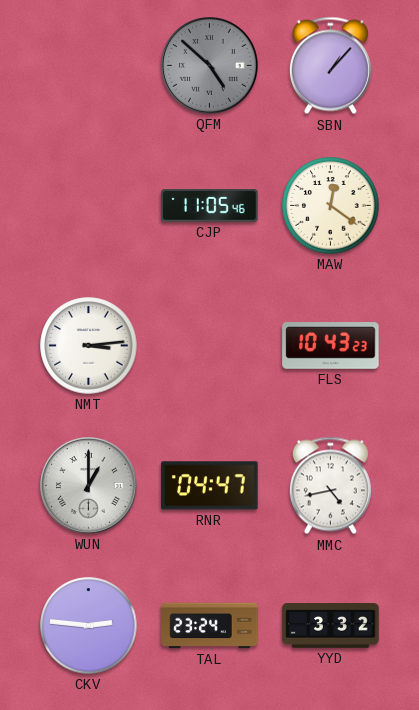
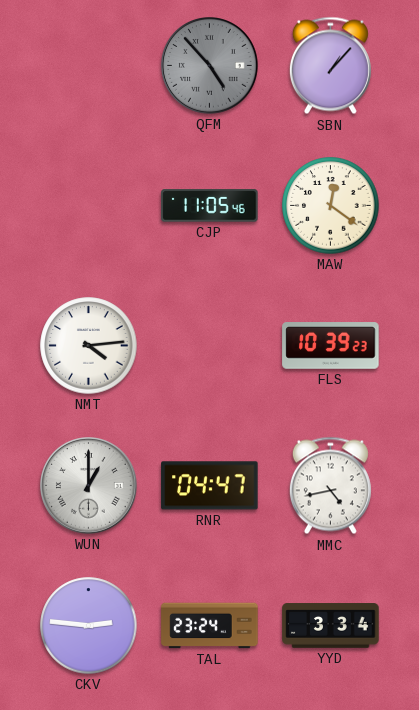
QFM: 4:52 -> 4:53
NMT: 3:14 -> 4:14
FLS: 10:43 -> 10:39
YYD: 3:32 -> 3:34
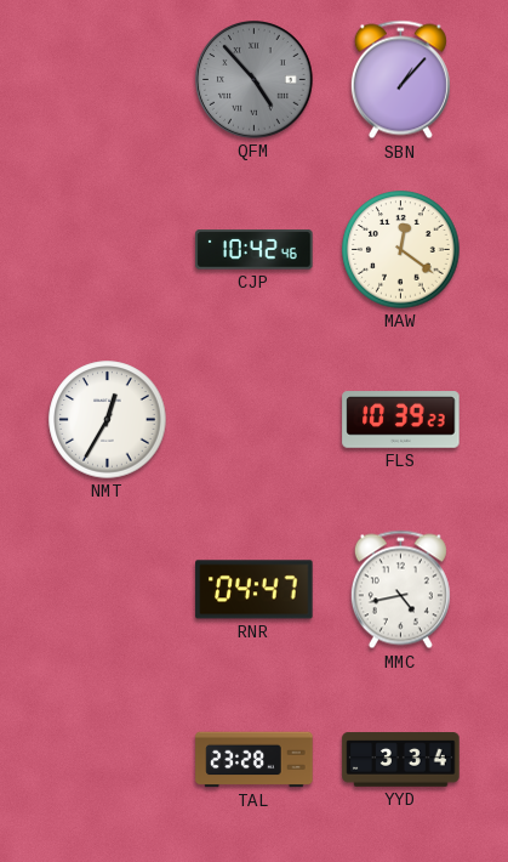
CJP: 11:05 -> 10:42
NMT: 4:14 -> 12:35
WUN: 1:00 -> none
CKV: 2:46 -> none
TAL: 23:24 -> 23:28
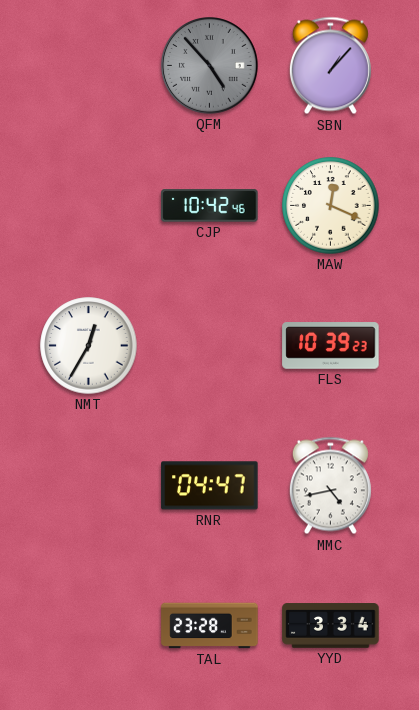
MAW: 12:21 -> 12:19
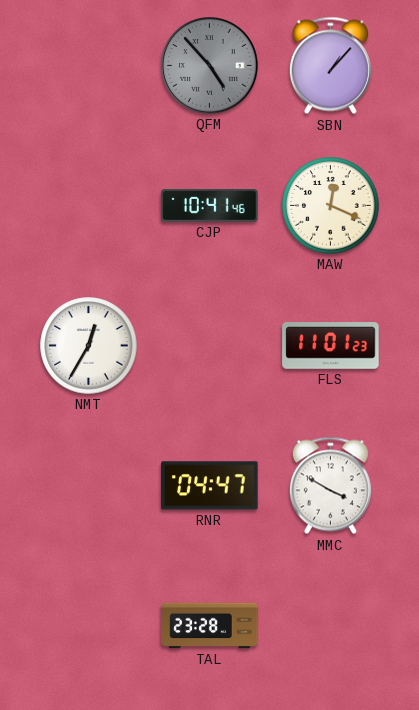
CJP: 10:42 -> 10:41
FLS: 10:39 -> 11:01
MMC: 4:43 -> 3:50
YYD: 3:34 -> none
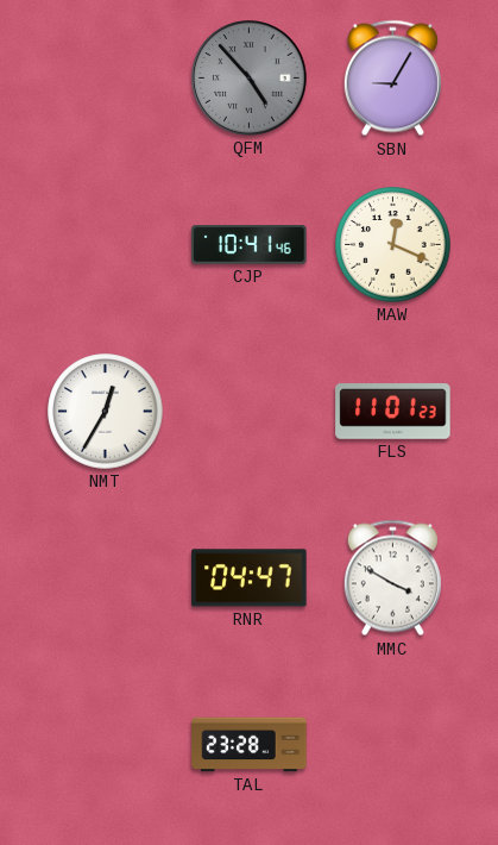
SBN: 1:07 -> 9:05
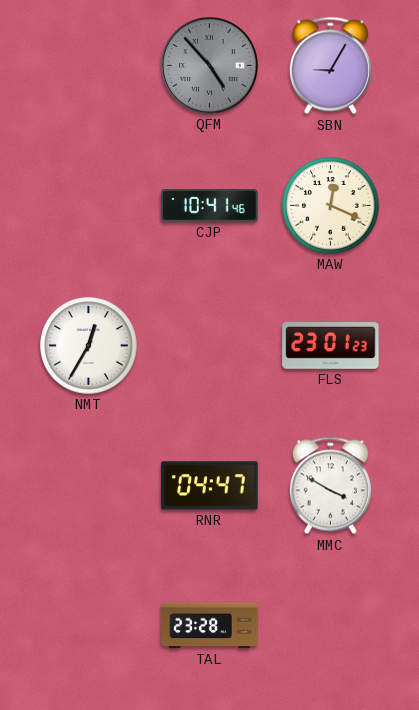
FLS: 11:01 -> 23:01
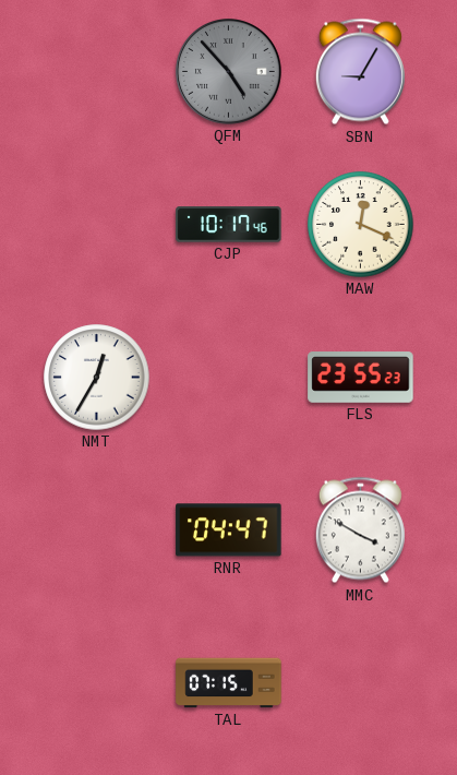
CJP: 10:41 -> 10:17
FLS: 23:01 -> 23:55
TAL: 23:28 -> 07:15
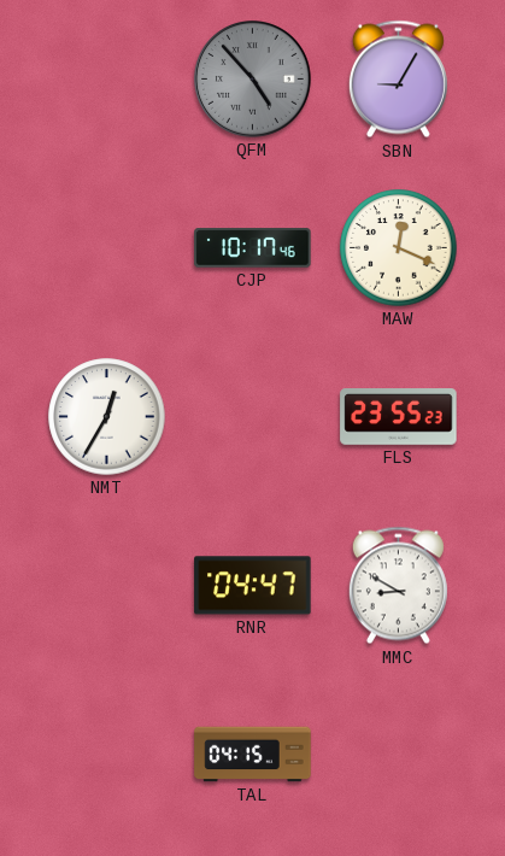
MMC: 3:50 -> 8:50
TAL: 07:15 -> 04:15
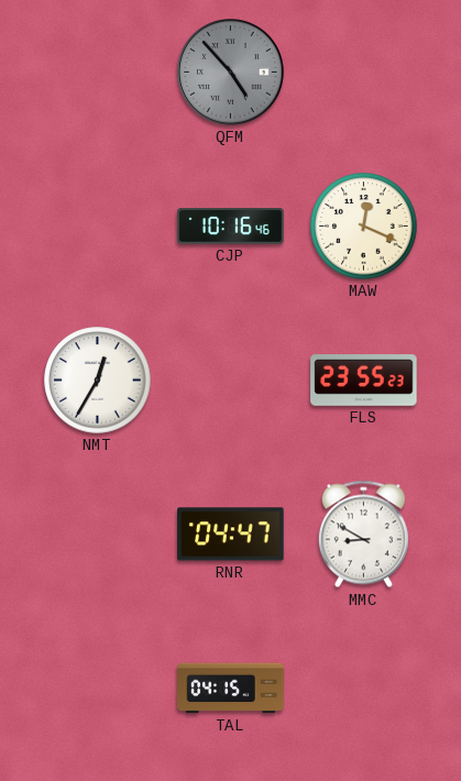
SBN: 9:05 -> none
CJP: 10:17 -> 10:16
